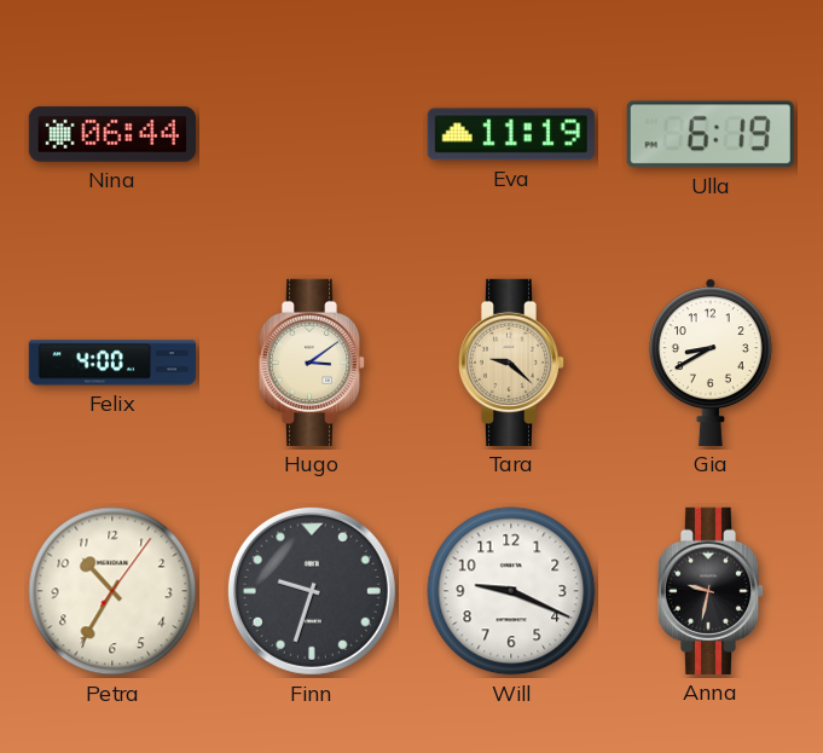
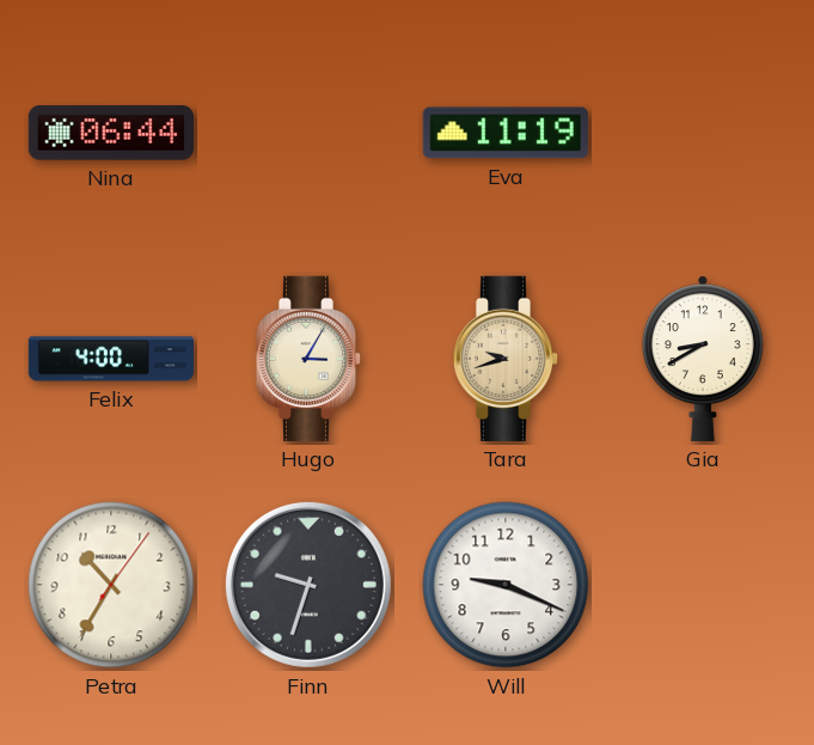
Ulla: 6:19 -> none
Hugo: 3:09 -> 3:05
Tara: 9:22 -> 9:42
Anna: 9:32 -> none
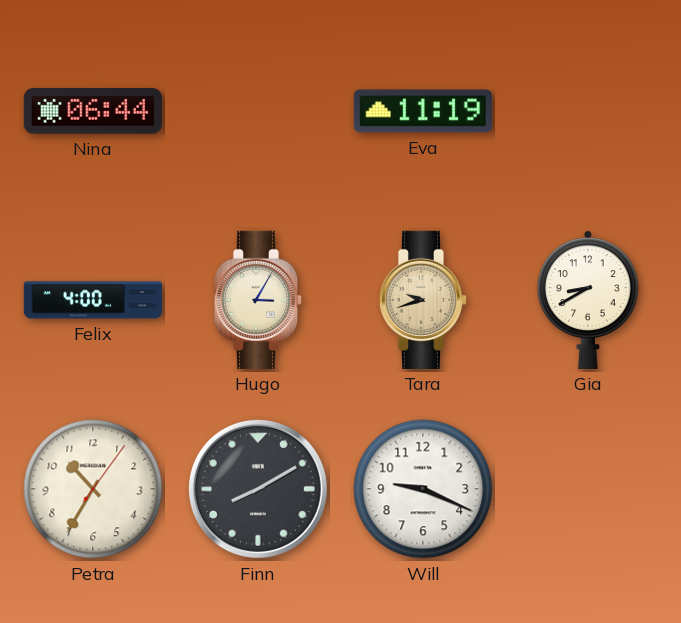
Finn: 9:33 -> 8:10
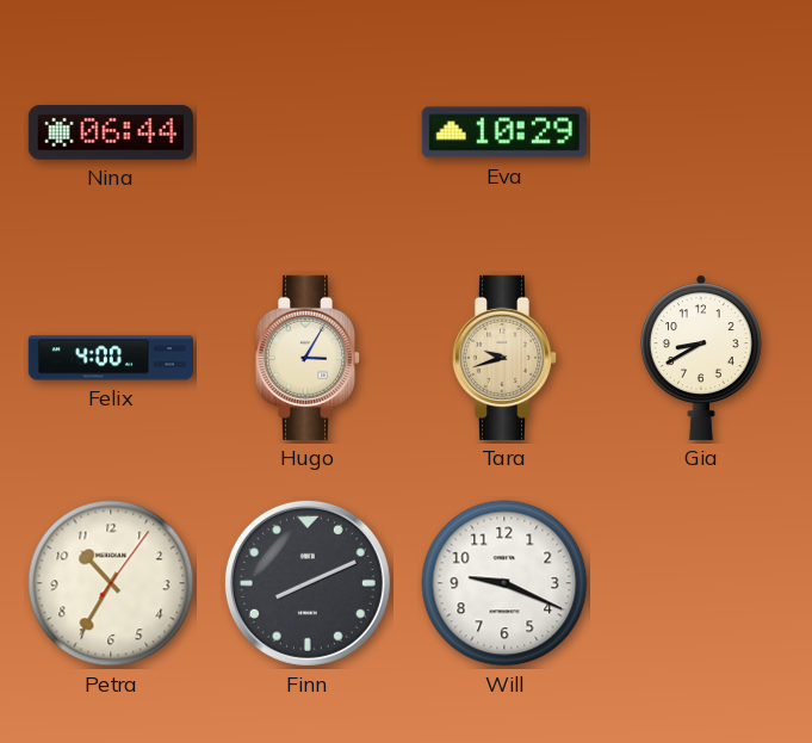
Eva: 11:19 -> 10:29
Finn: 8:10 -> 8:11
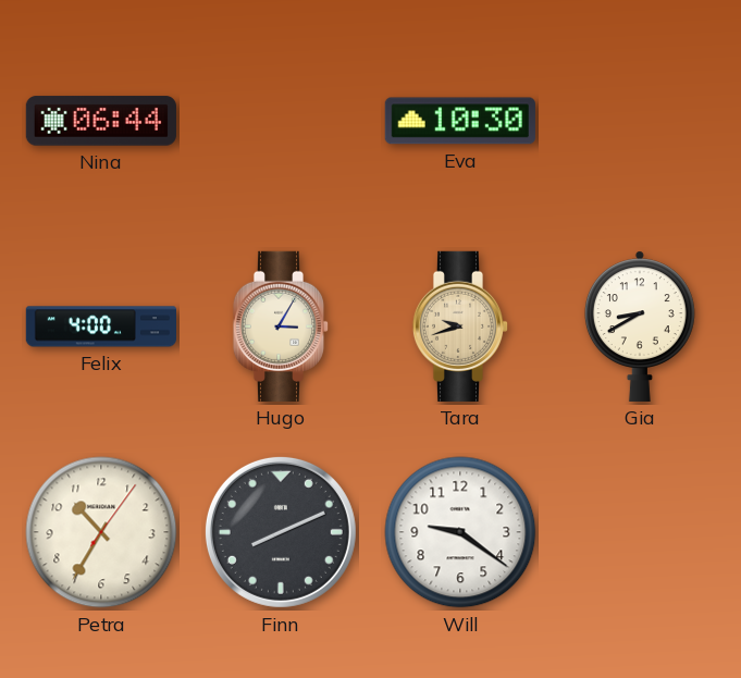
Eva: 10:29 -> 10:30
Will: 9:19 -> 9:21
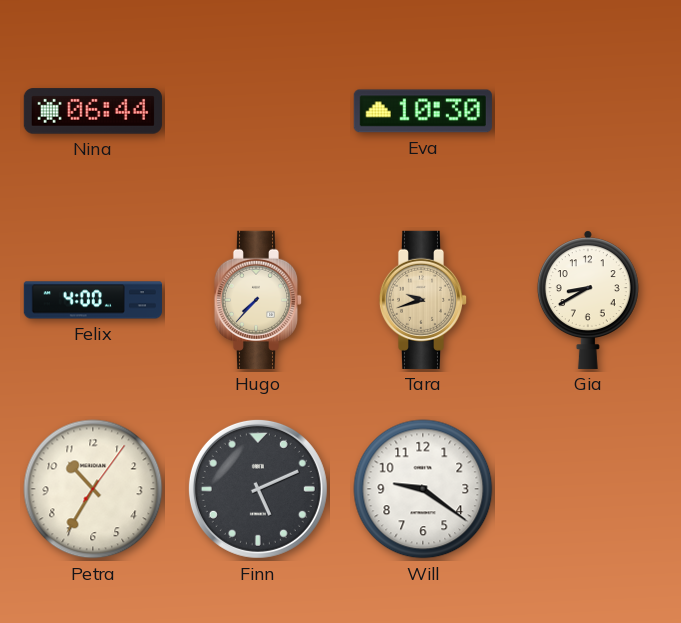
Hugo: 3:05 -> 7:37
Finn: 8:11 -> 5:11
